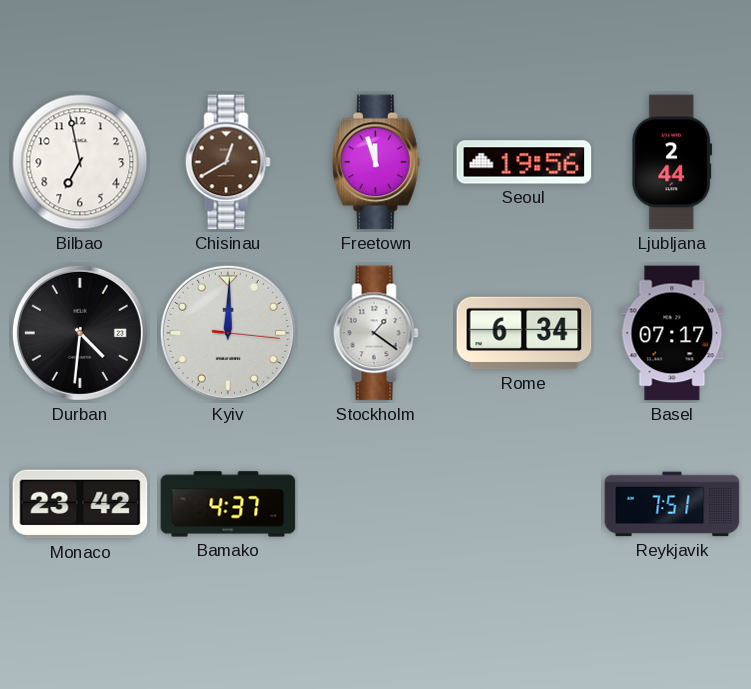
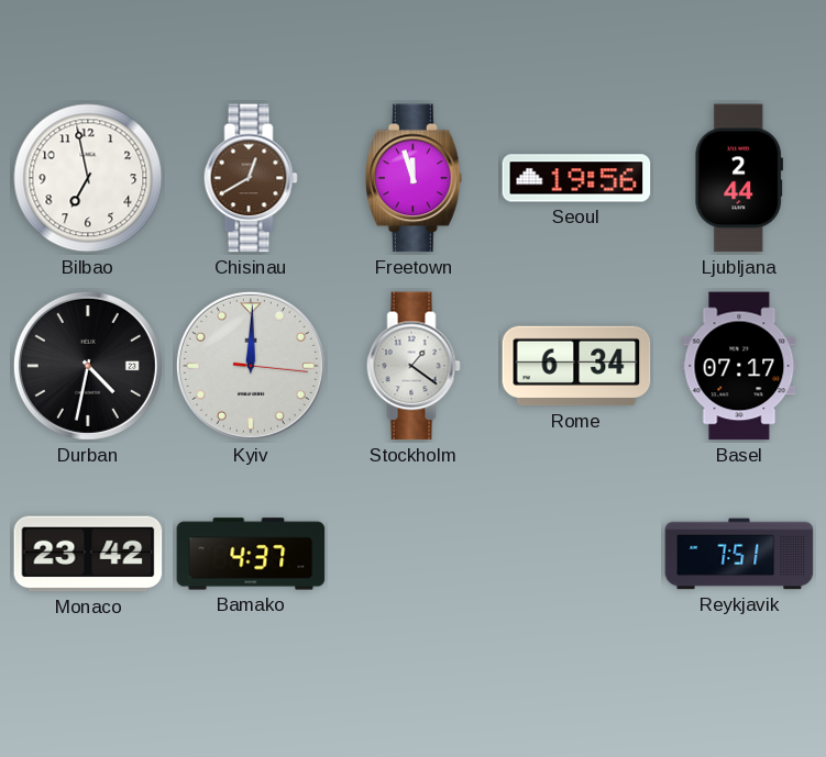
Durban: 4:31 -> 4:32
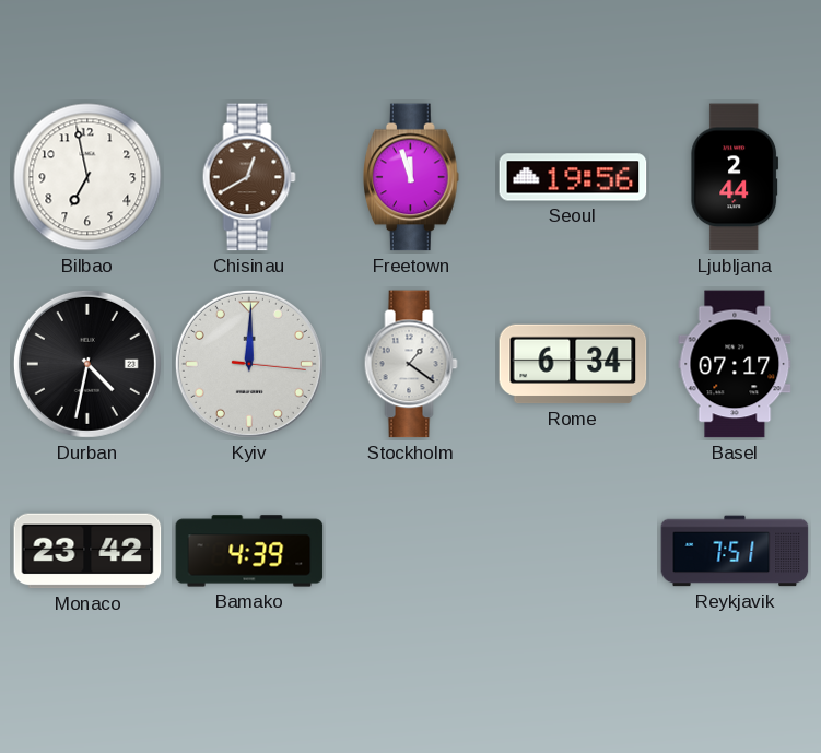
Bamako: 4:37 -> 4:39
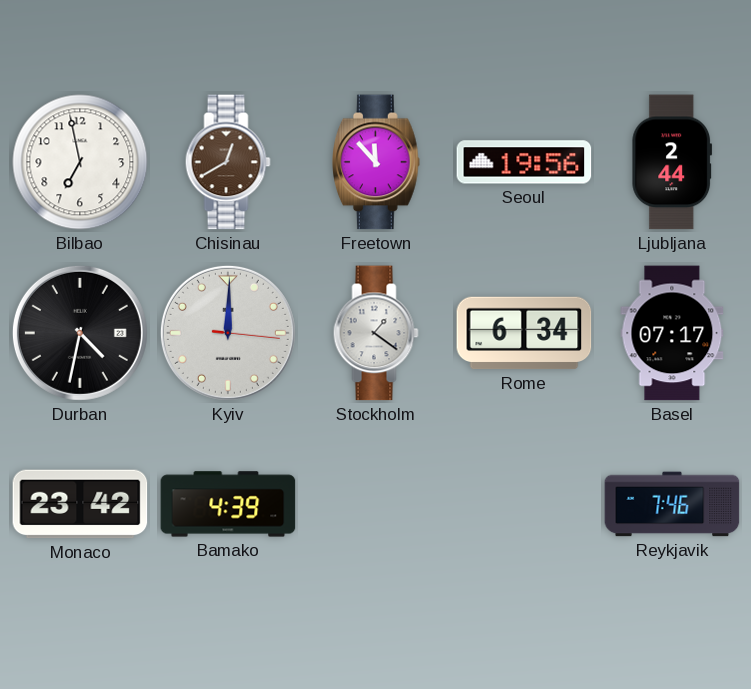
Freetown: 11:57 -> 11:53
Reykjavik: 7:51 -> 7:46
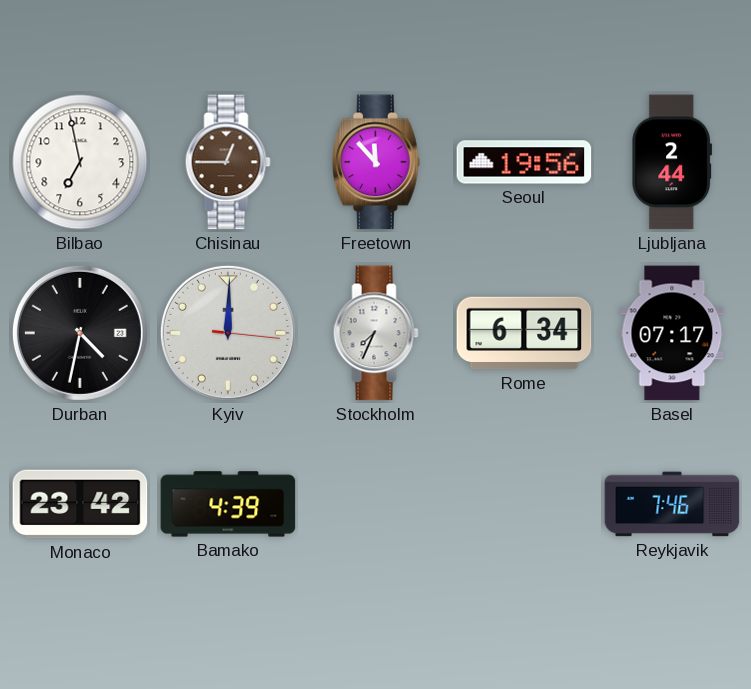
Chisinau: 12:40 -> 12:45
Stockholm: 1:21 -> 7:34
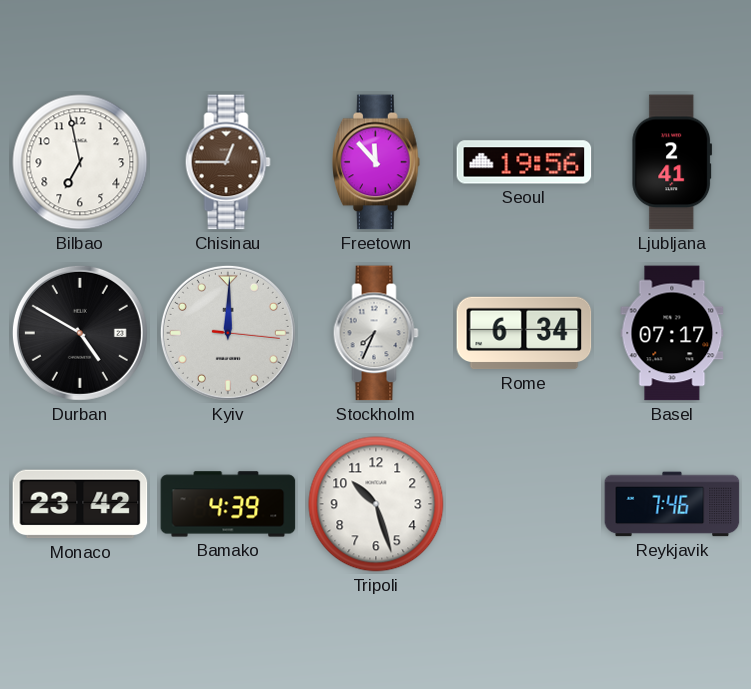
Ljubljana: 2:44 -> 2:41
Durban: 4:32 -> 4:50
Tripoli: none -> 10:27
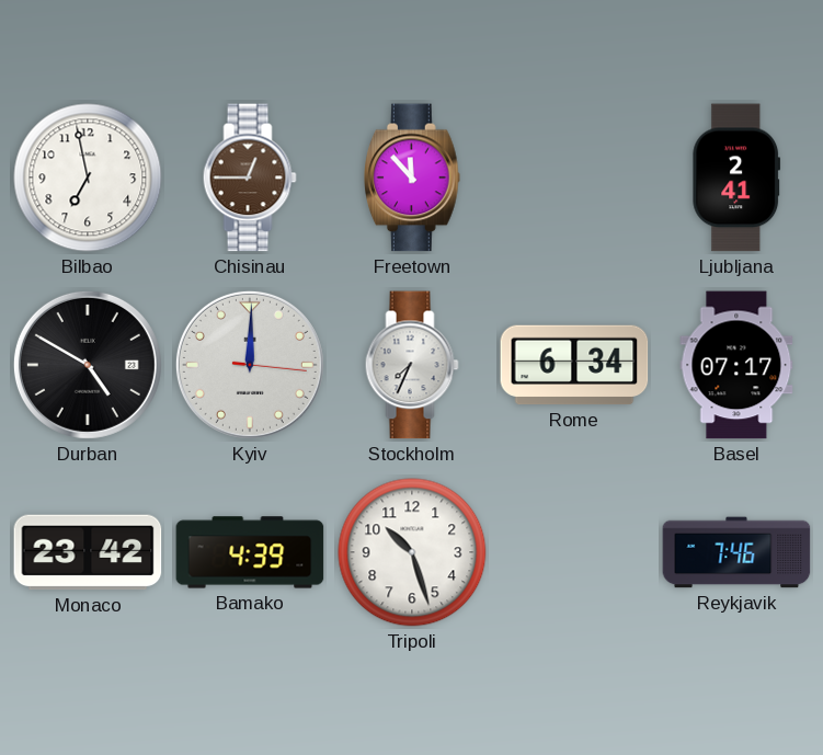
Seoul: 19:56 -> none
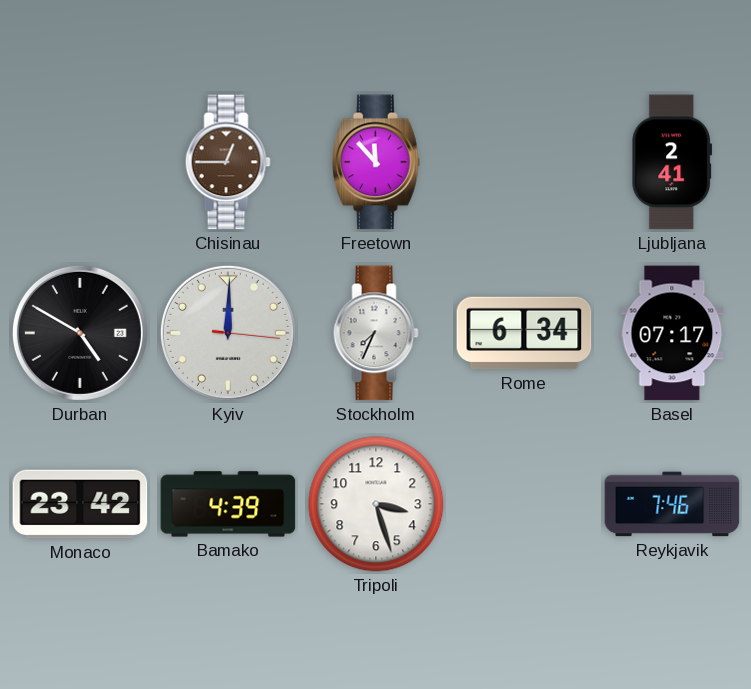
Bilbao: 6:58 -> none
Tripoli: 10:27 -> 3:27
